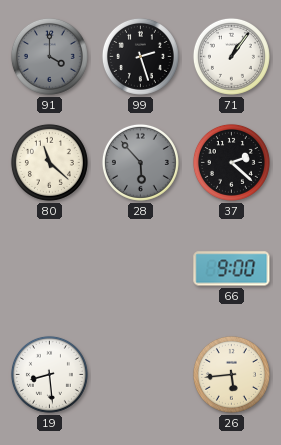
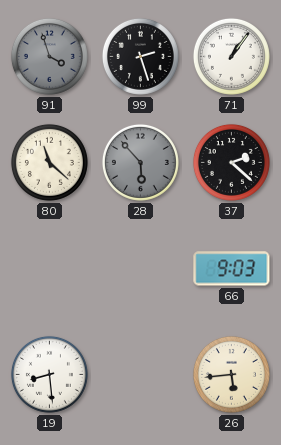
91: 4:00 -> 3:57
66: 9:00 -> 9:03
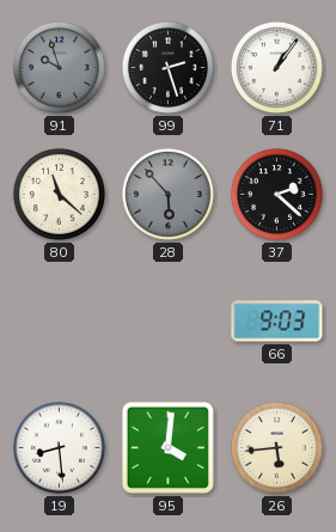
91: 3:57 -> 9:57
95: none -> 4:01
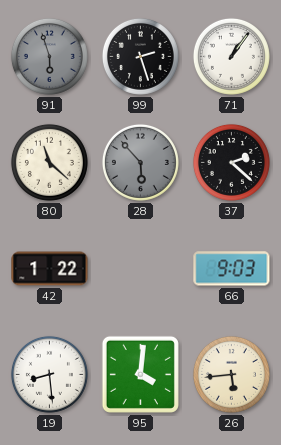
91: 9:57 -> 5:57
42: none -> 1:22
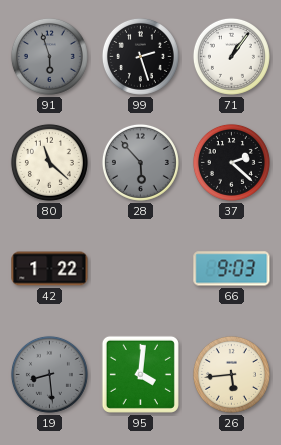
19 dial: white -> grey
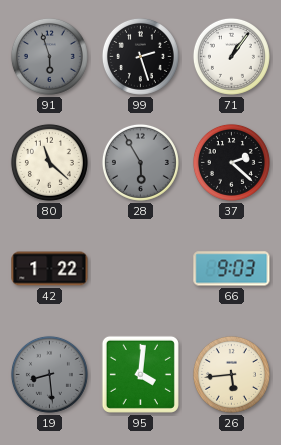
28: 5:53 -> 5:55
